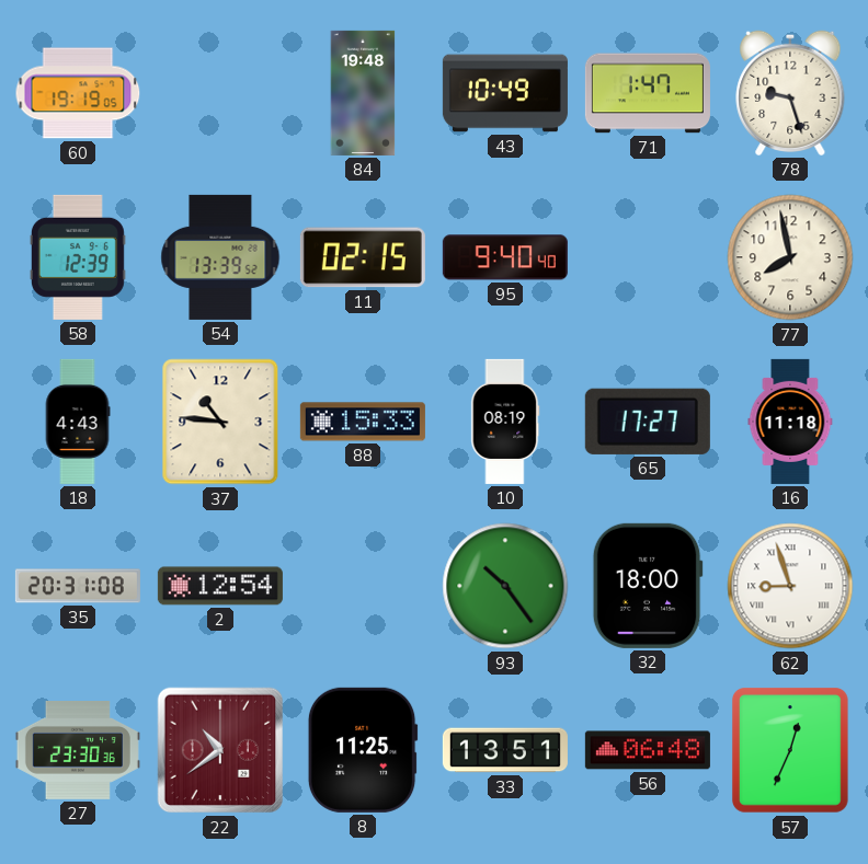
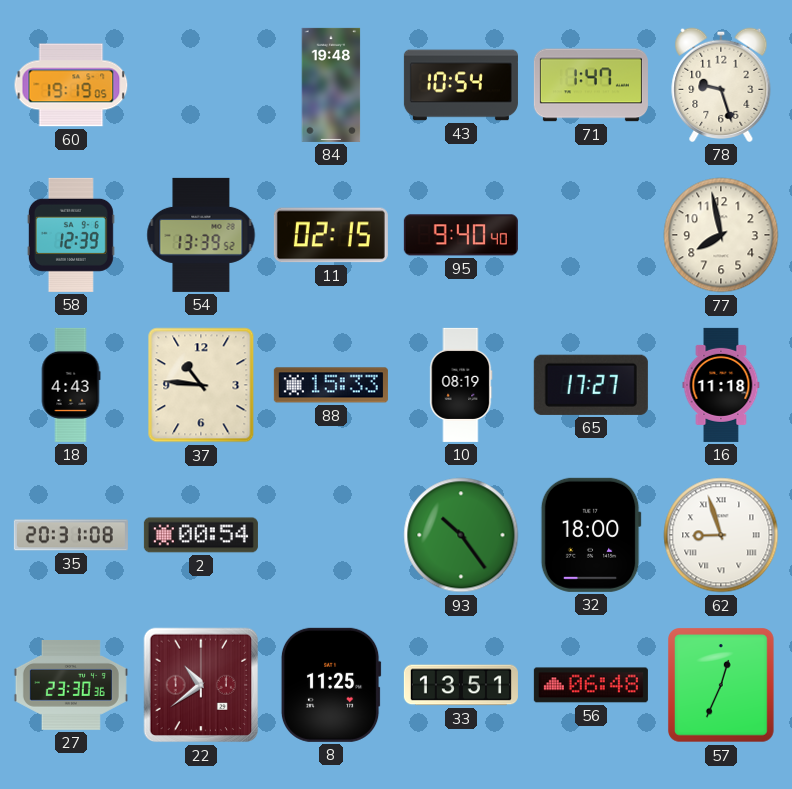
43: 10:49 -> 10:54
2: 12:54 -> 00:54
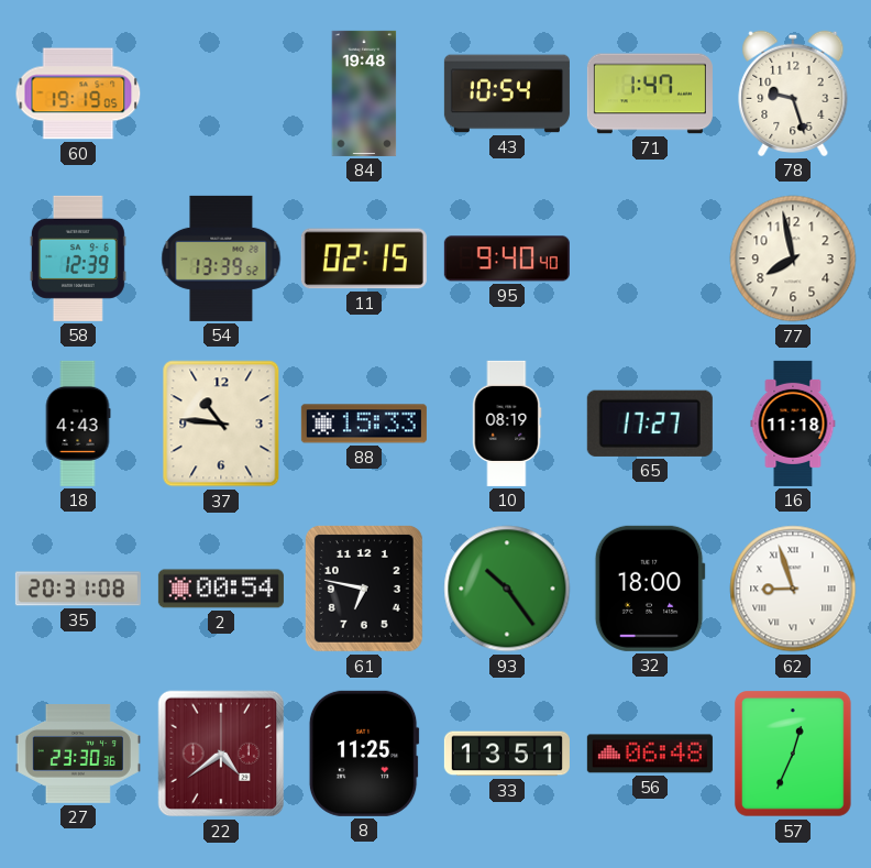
61: none -> 6:47
22: 10:39 -> 4:39
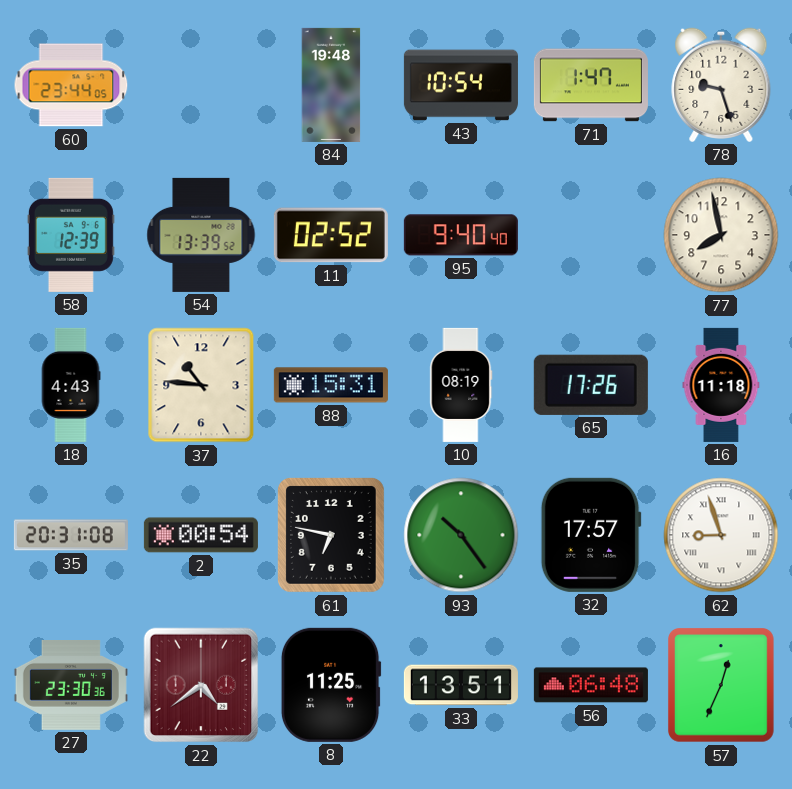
60: 19:19 -> 23:44
11: 02:15 -> 02:52
88: 15:33 -> 15:31
65: 17:27 -> 17:26
32: 18:00 -> 17:57
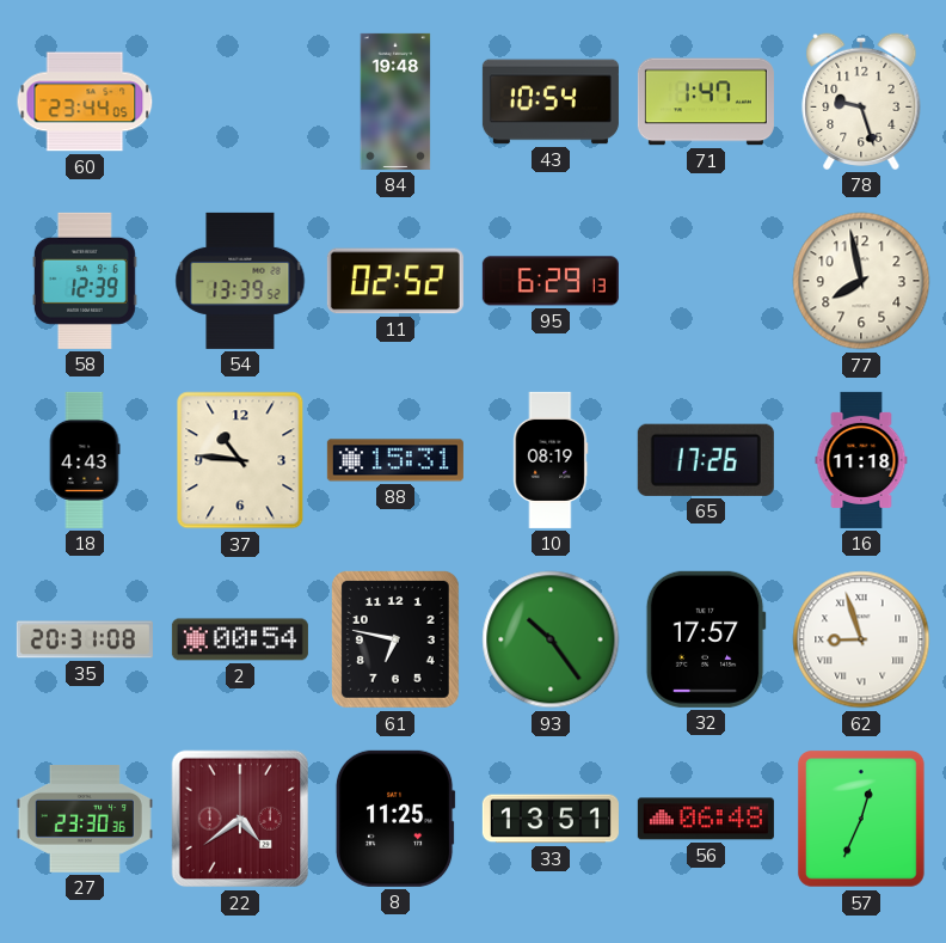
95: 9:40 -> 6:29
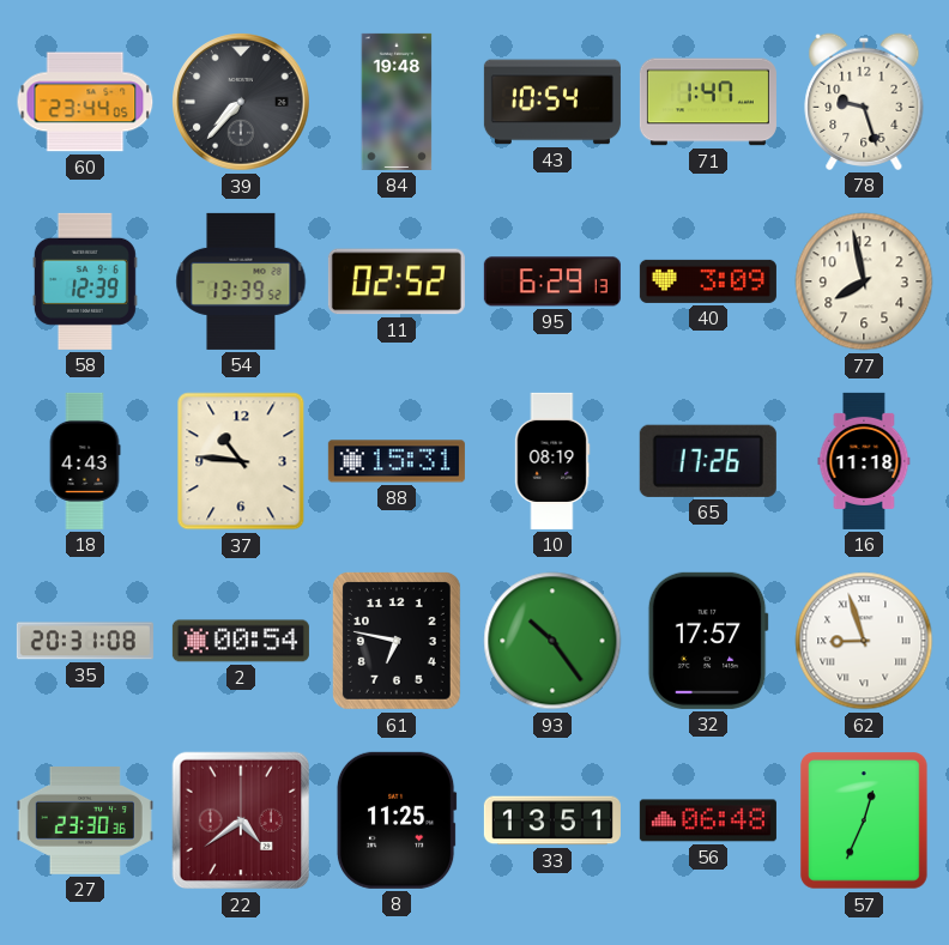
39: none -> 7:37
40: none -> 3:09
